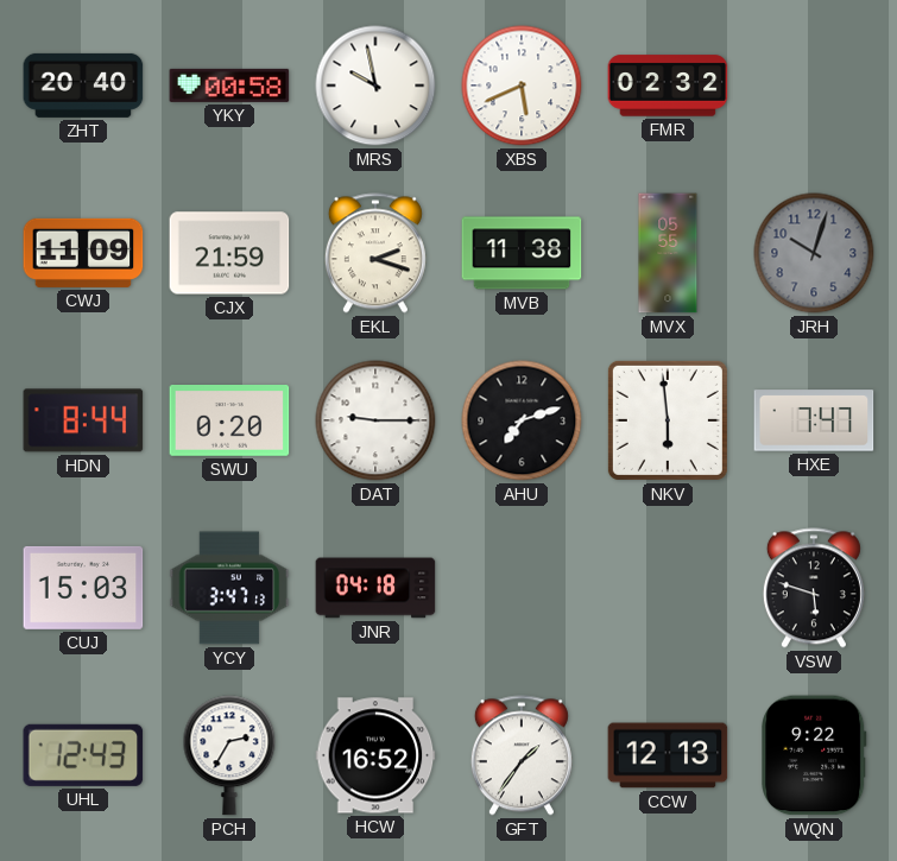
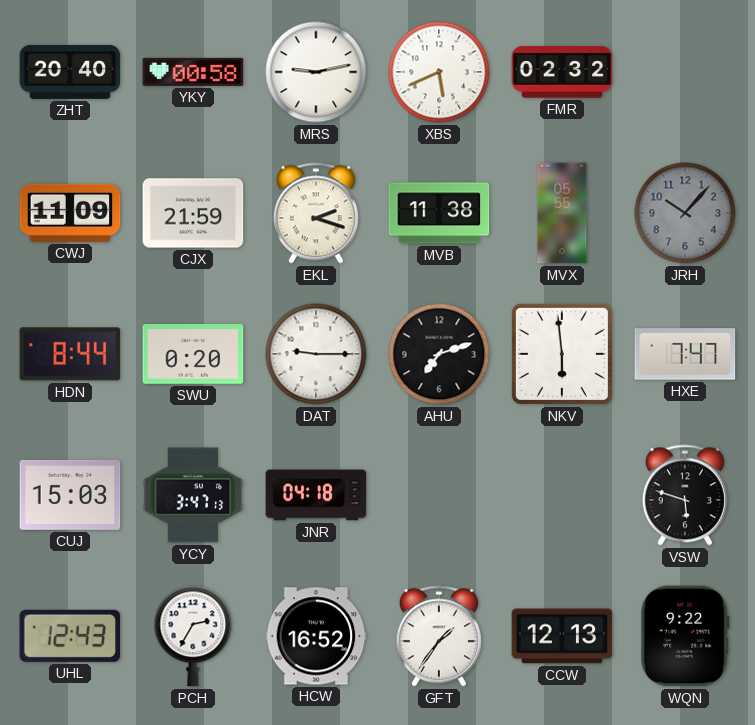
MRS: 9:58 -> 9:13
JRH: 10:03 -> 10:07
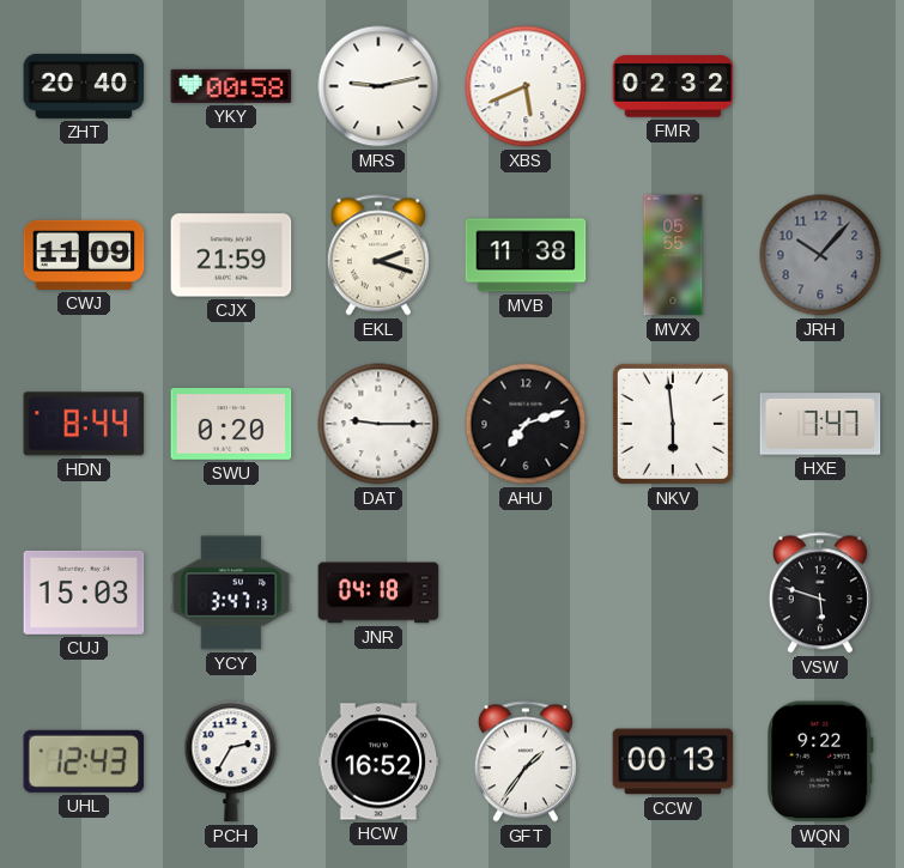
CCW: 12:13 -> 00:13
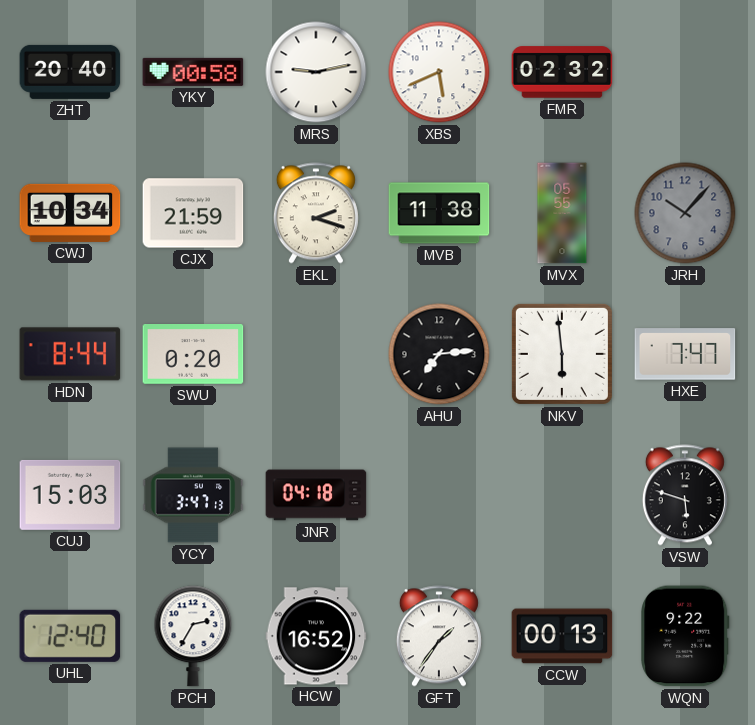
CWJ: 11:09 -> 10:34
DAT: 9:15 -> none
AHU: 7:12 -> 7:14
UHL: 12:43 -> 12:40
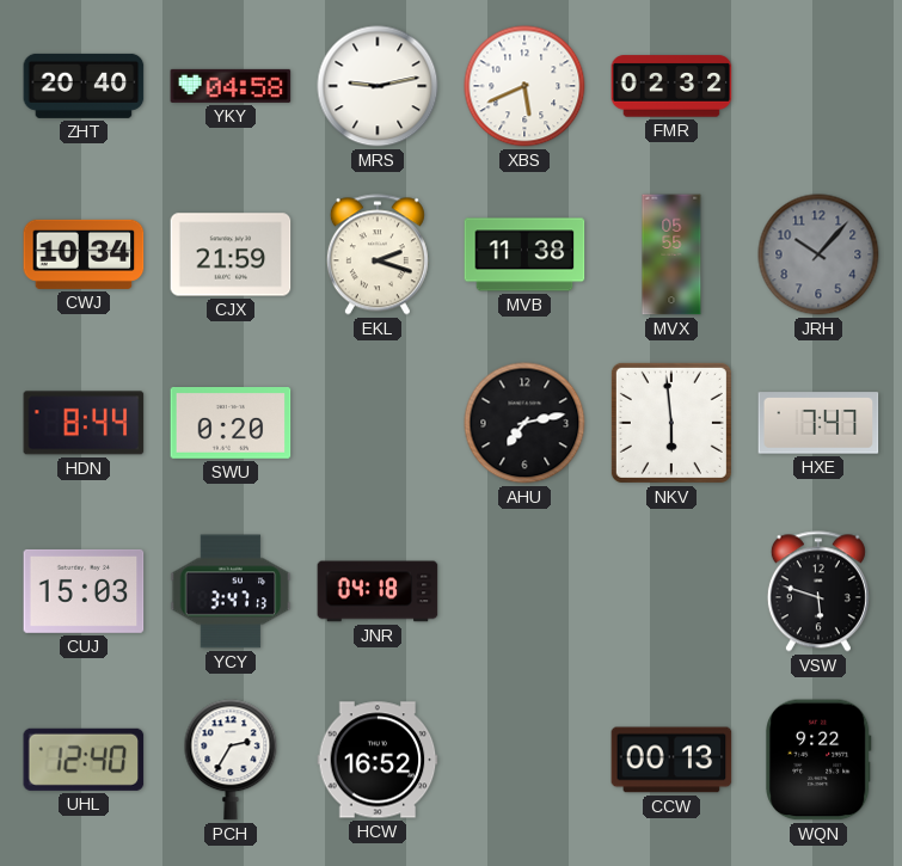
YKY: 00:58 -> 04:58
AHU: 7:14 -> 7:13
GFT: 1:36 -> none
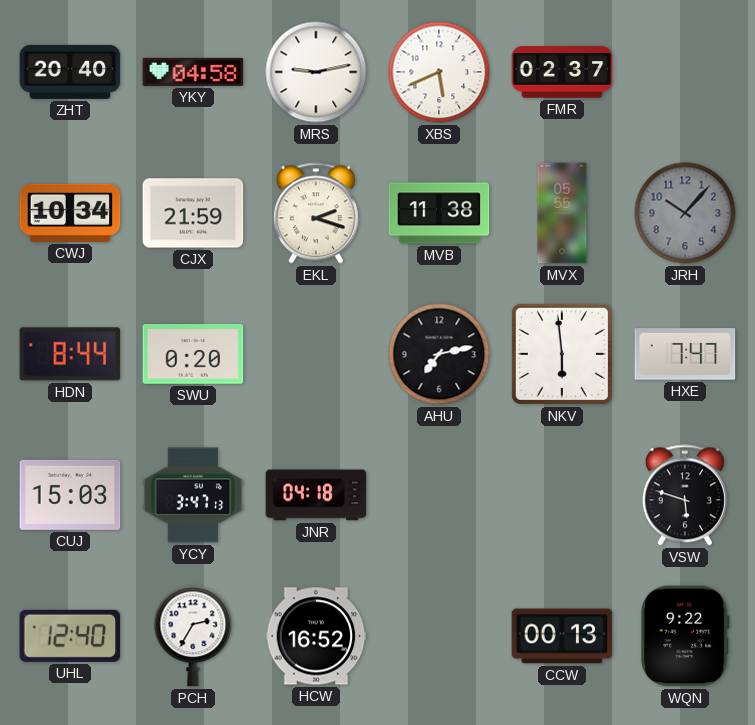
FMR: 02:32 -> 02:37
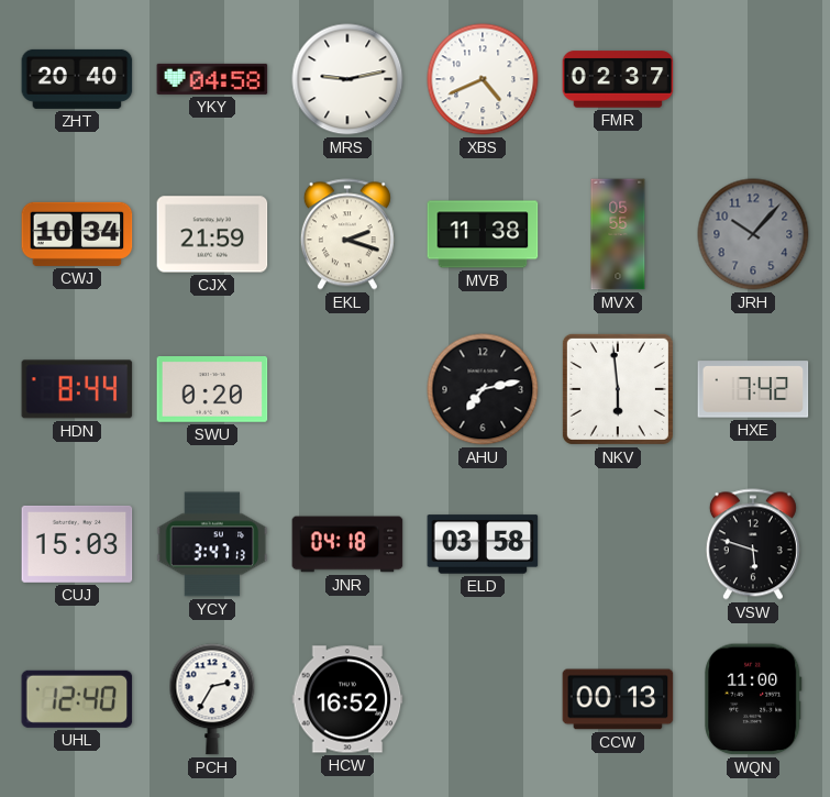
XBS: 5:41 -> 4:41
HXE: 7:47 -> 7:42
ELD: none -> 03:58
WQN: 9:22 -> 11:00
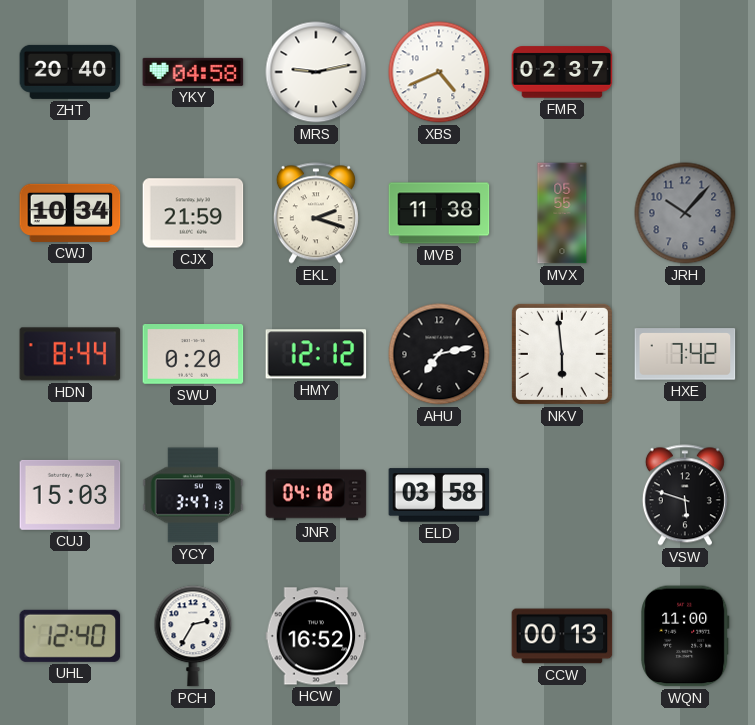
HMY: none -> 12:12
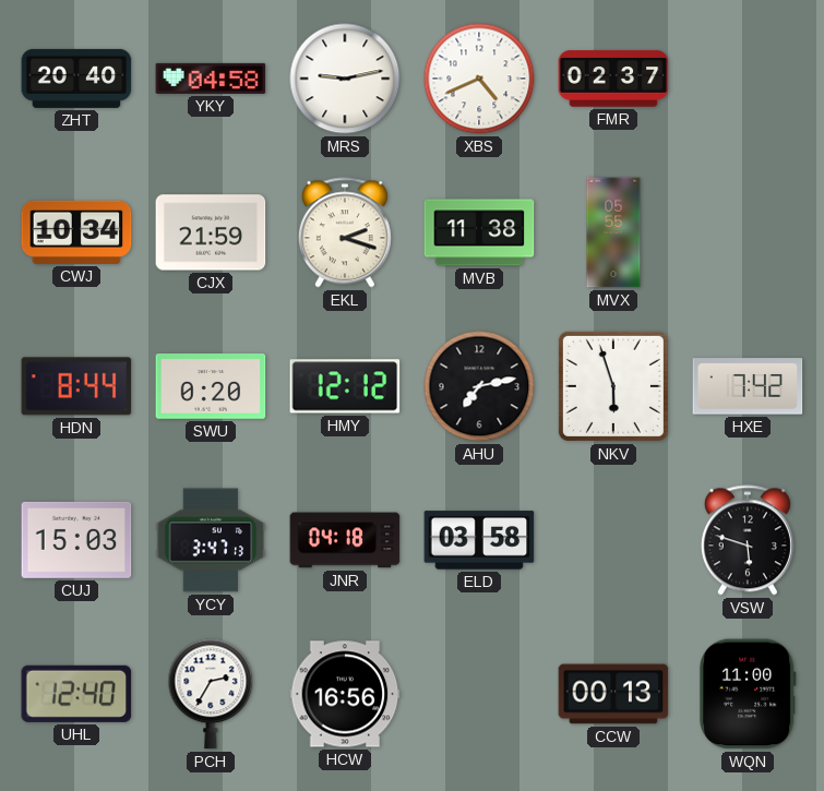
JRH: 10:07 -> none
NKV: 5:59 -> 5:57
HCW: 16:52 -> 16:56
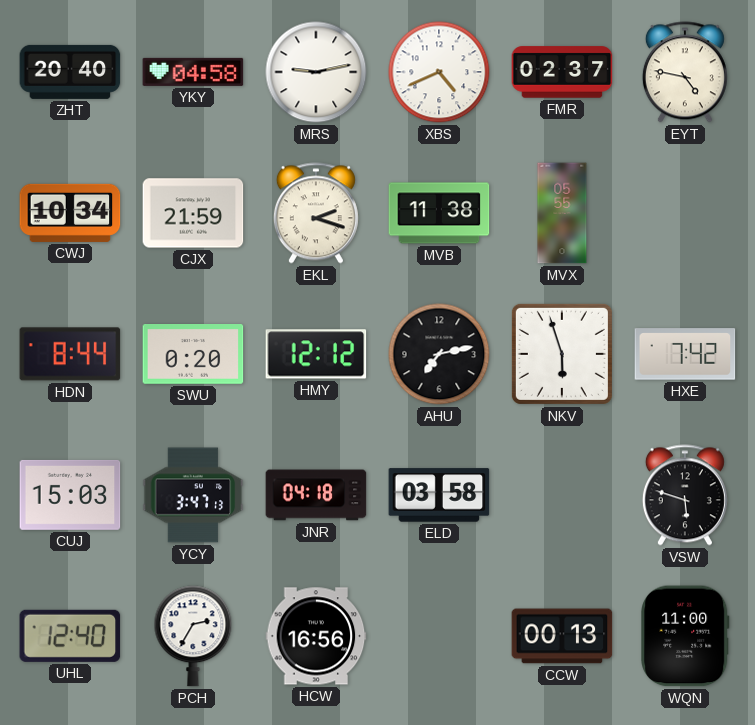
EYT: none -> 4:47
